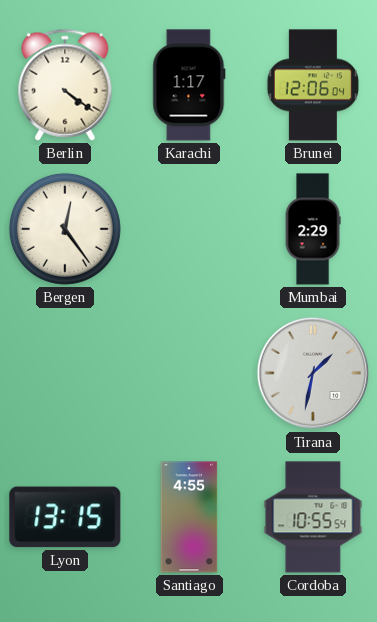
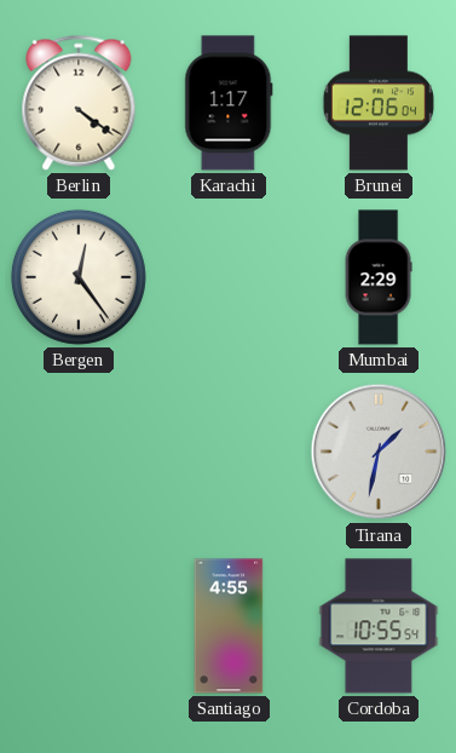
Lyon: 13:15 -> none
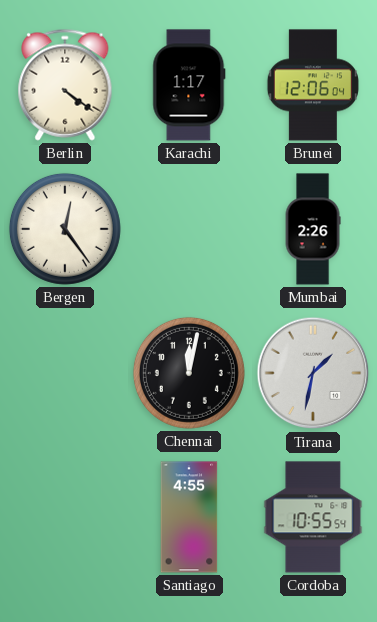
Mumbai: 2:29 -> 2:26
Chennai: none -> 12:02
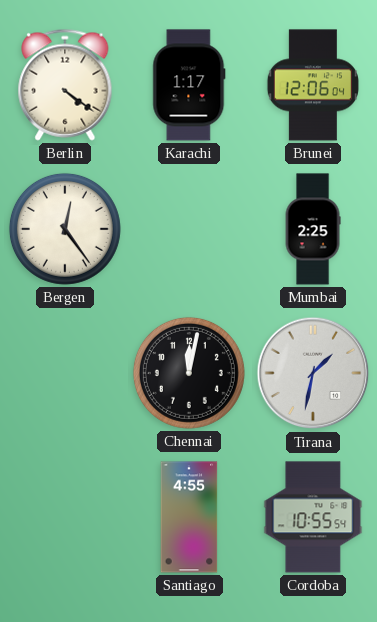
Mumbai: 2:26 -> 2:25
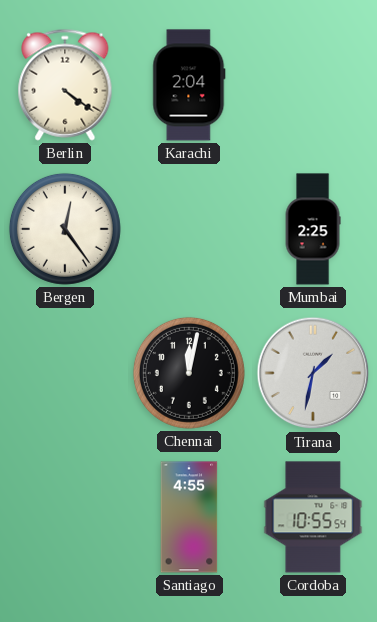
Karachi: 1:17 -> 2:04
Brunei: 12:06 -> none
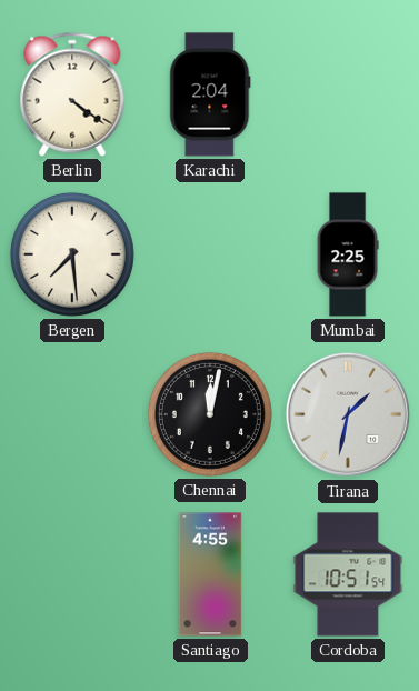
Bergen: 12:24 -> 7:29
Cordoba: 10:55 -> 10:51
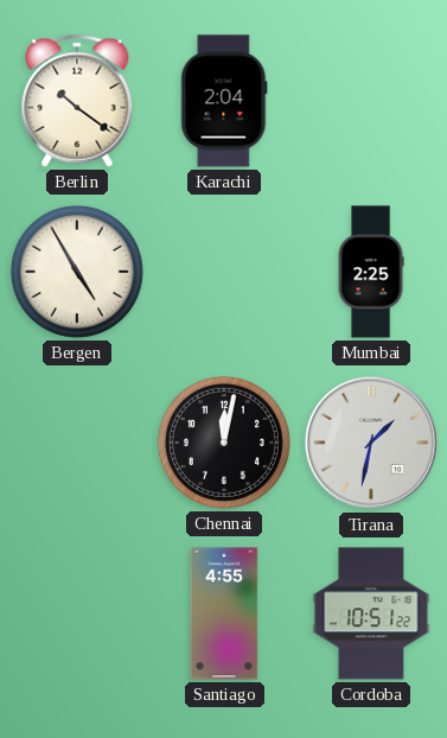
Berlin: 4:21 -> 10:21
Bergen: 7:29 -> 4:55
Cordoba: 10:51:54 -> 10:51:22
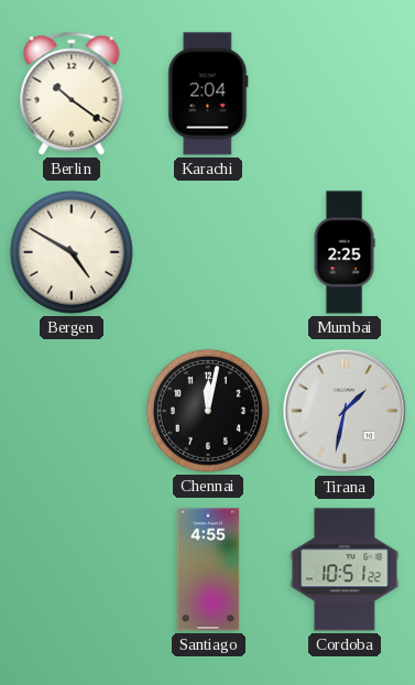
Bergen: 4:55 -> 4:50
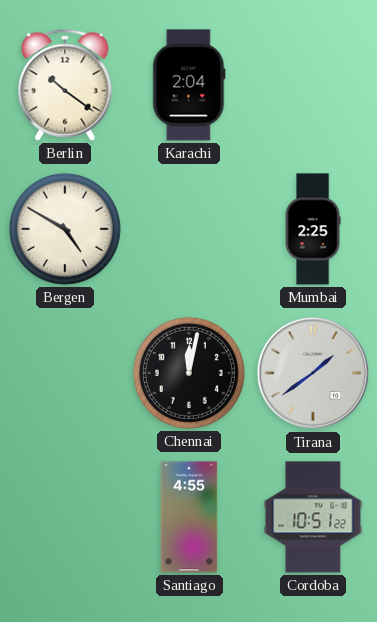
Tirana: 1:32 -> 1:39
